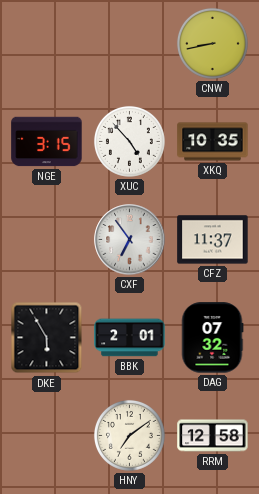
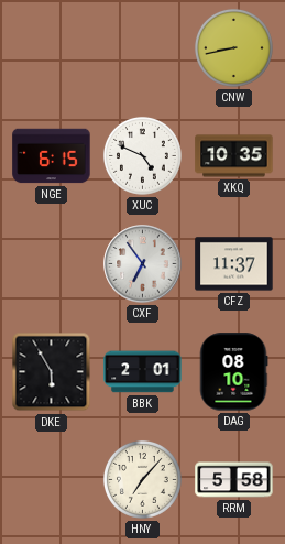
NGE: 3:15 -> 6:15
XUC: 4:53 -> 4:49
DAG: 07:32 -> 08:10
HNY: 7:09 -> 7:07
RRM: 12:58 -> 5:58
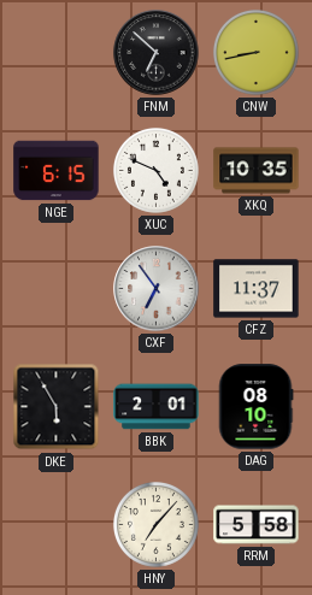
FNM: none -> 6:52
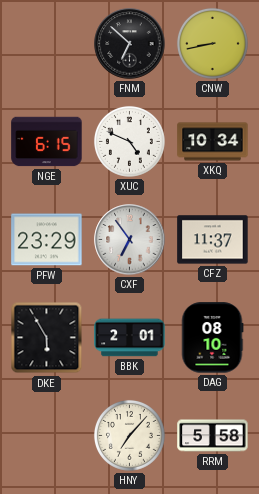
XKQ: 10:35 -> 10:34
PFW: none -> 23:29
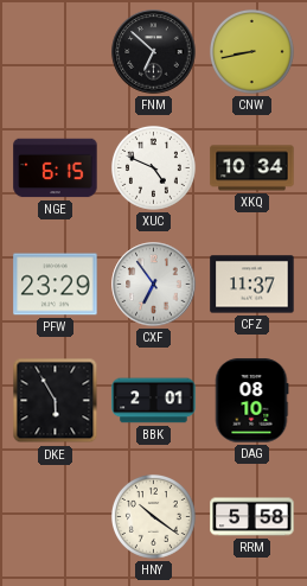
HNY: 7:07 -> 10:21
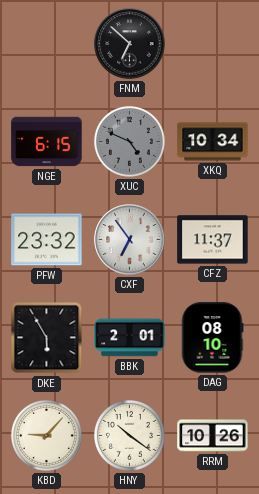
CNW: 8:43 -> none
XUC dial: white -> grey
PFW: 23:29 -> 23:32
KBD: none -> 9:07
RRM: 5:58 -> 10:26
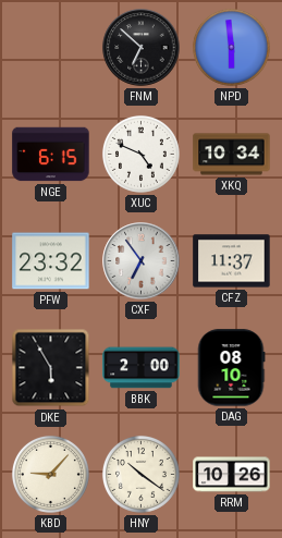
NPD: none -> 5:59
XUC dial: grey -> white
BBK: 2:01 -> 2:00
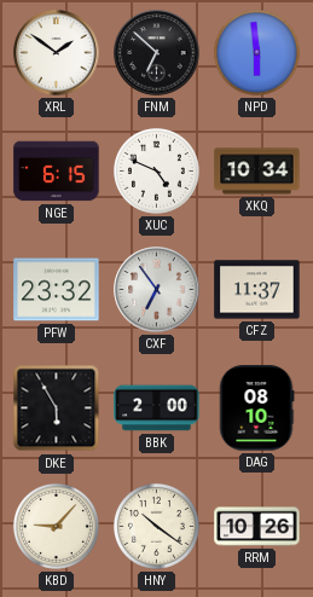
XRL: none -> 1:51
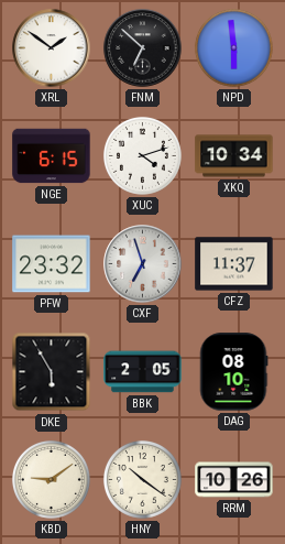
XUC: 4:49 -> 4:12
CXF: 6:54 -> 6:57
BBK: 2:00 -> 2:05
KBD: 9:07 -> 9:09
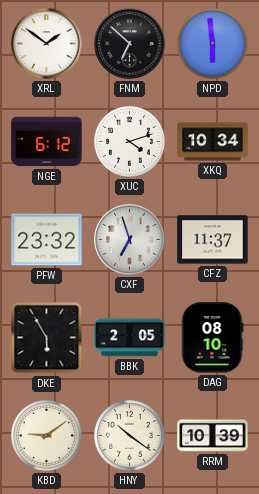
NGE: 6:15 -> 6:12
RRM: 10:26 -> 10:39
